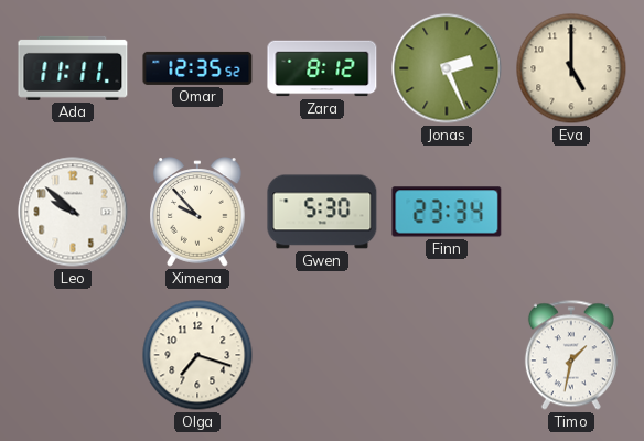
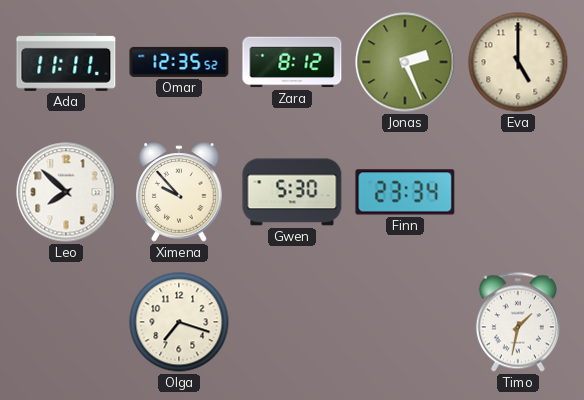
Leo: 9:52 -> 7:52
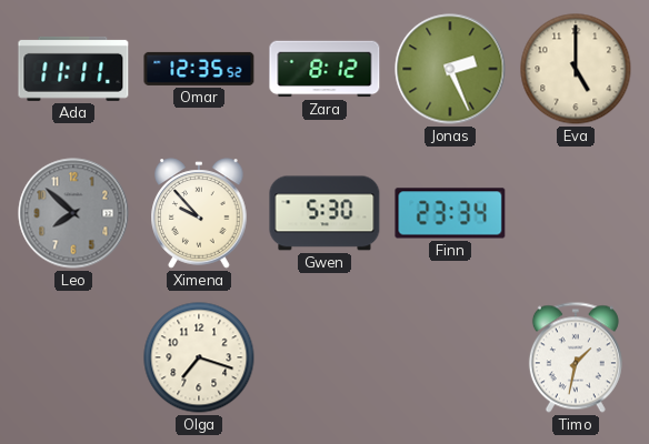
Leo dial: white -> grey
